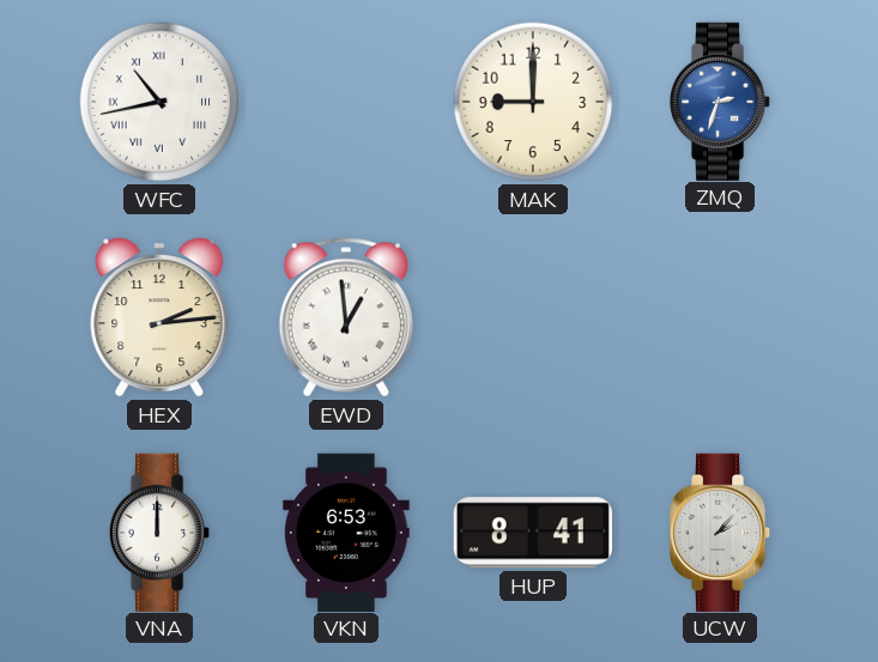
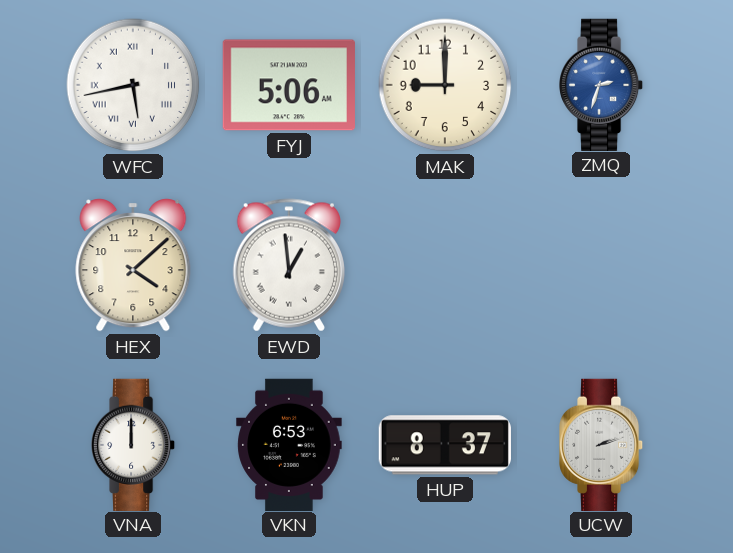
WFC: 10:43 -> 5:43
FYJ: none -> 5:06
HEX: 2:14 -> 4:08
HUP: 8:41 -> 8:37
UCW: 2:07 -> 2:12
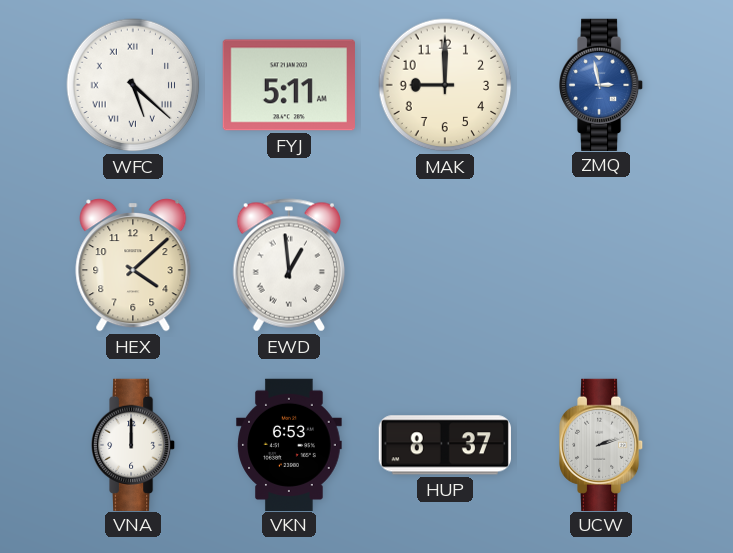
WFC: 5:43 -> 5:22
FYJ: 5:06 -> 5:11
ZMQ: 2:33 -> 2:58
